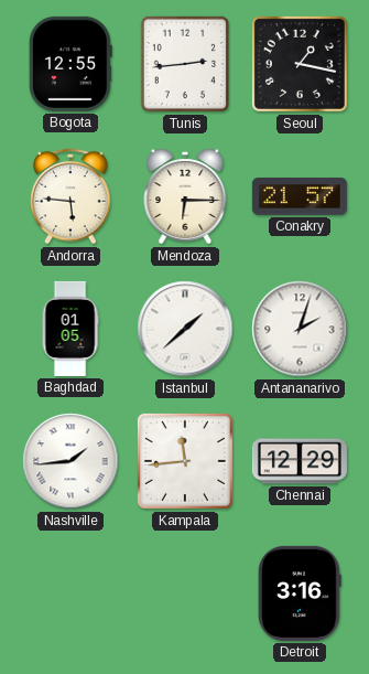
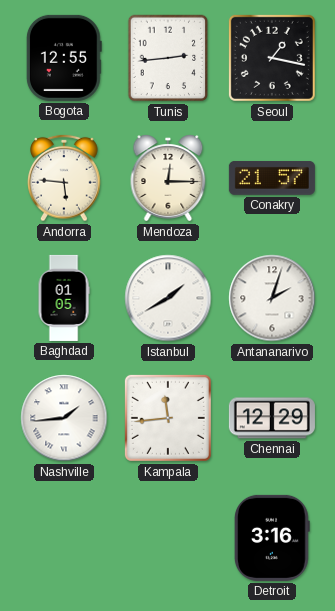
Mendoza: 6:15 -> 12:15
Istanbul: 1:38 -> 1:40
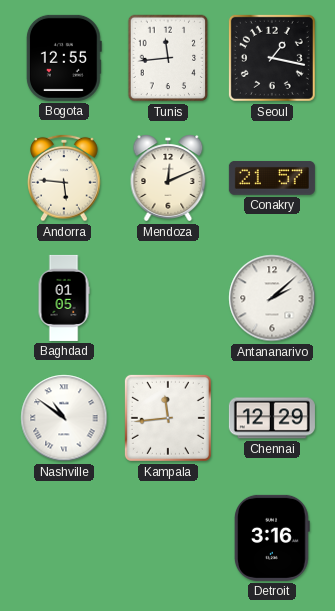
Tunis: 2:44 -> 11:44
Mendoza: 12:15 -> 12:11
Istanbul: 1:40 -> none
Antananarivo: 2:03 -> 2:08
Nashville: 1:44 -> 10:51
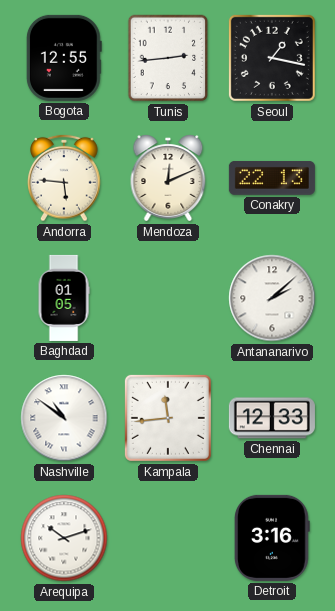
Tunis: 11:44 -> 2:44
Conakry: 21:57 -> 22:13
Chennai: 12:29 -> 12:33
Arequipa: none -> 10:12
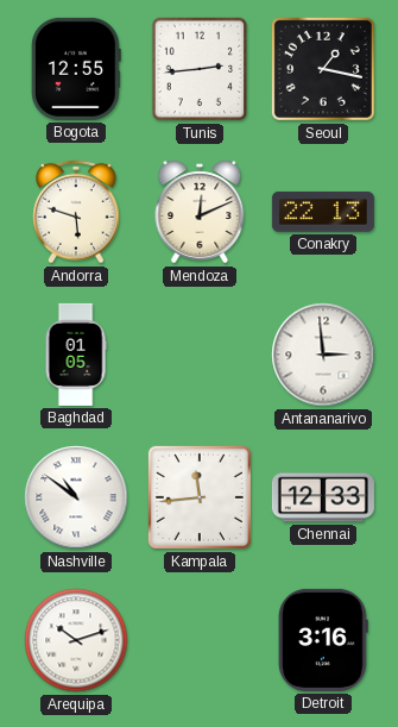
Andorra: 5:46 -> 5:48
Antananarivo: 2:08 -> 2:59
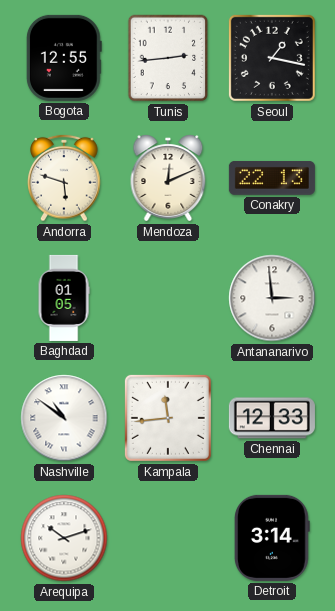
Detroit: 3:16 -> 3:14
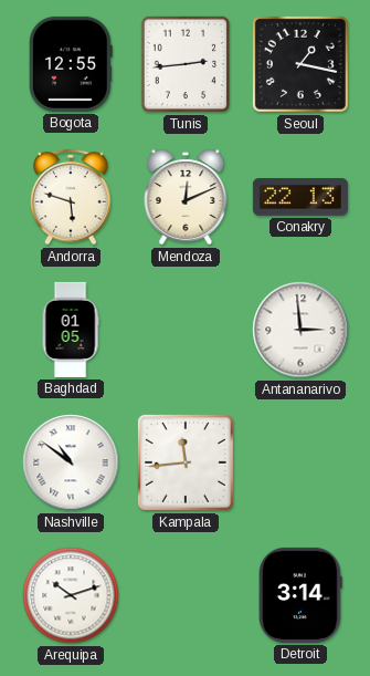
Chennai: 12:33 -> none
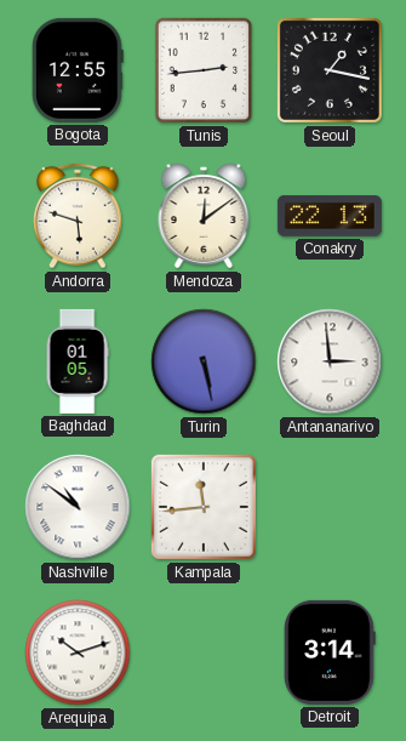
Mendoza: 12:11 -> 12:09
Turin: none -> 5:28
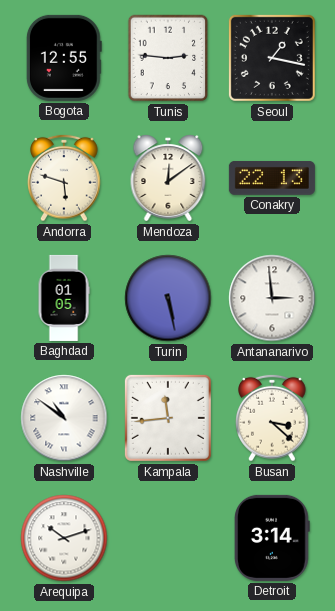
Tunis: 2:44 -> 2:46
Busan: none -> 3:22
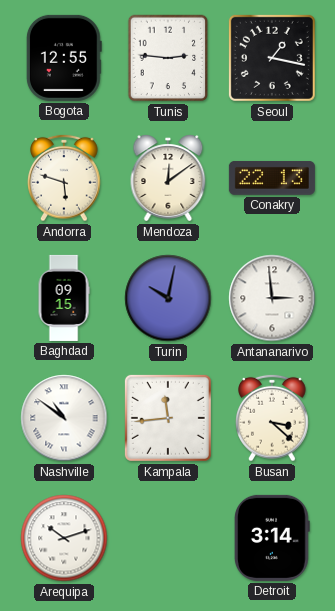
Baghdad: 01:05 -> 09:15
Turin: 5:28 -> 10:02
